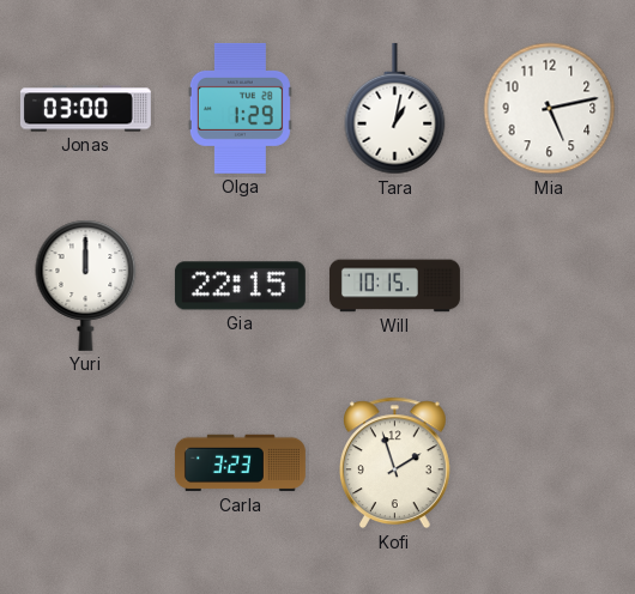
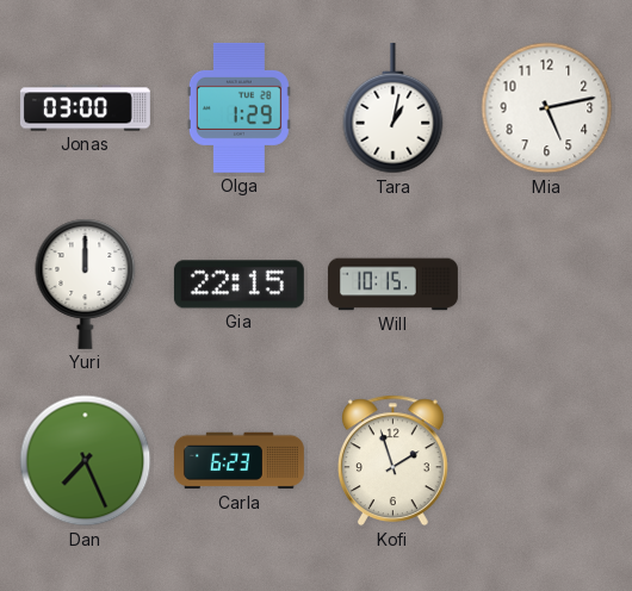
Dan: none -> 7:26
Carla: 3:23 -> 6:23
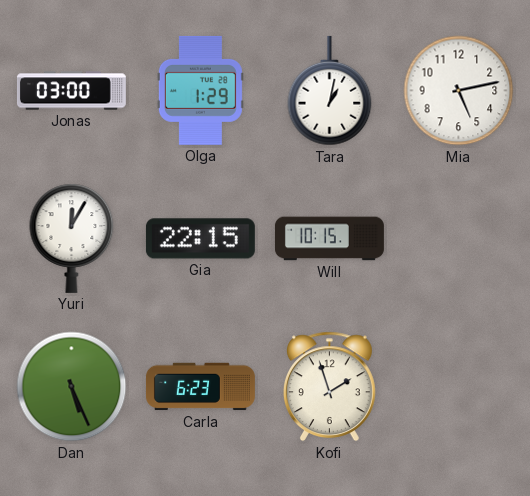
Yuri: 12:00 -> 12:05
Dan: 7:26 -> 5:26
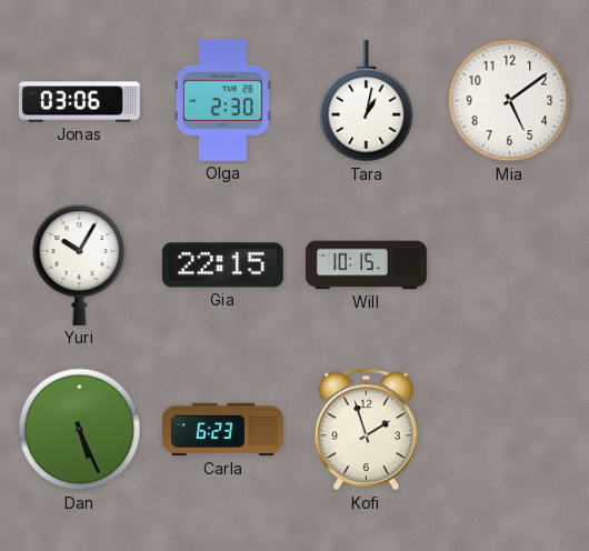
Jonas: 03:00 -> 03:06
Olga: 1:29 -> 2:30
Mia: 5:13 -> 5:09
Yuri: 12:05 -> 10:05
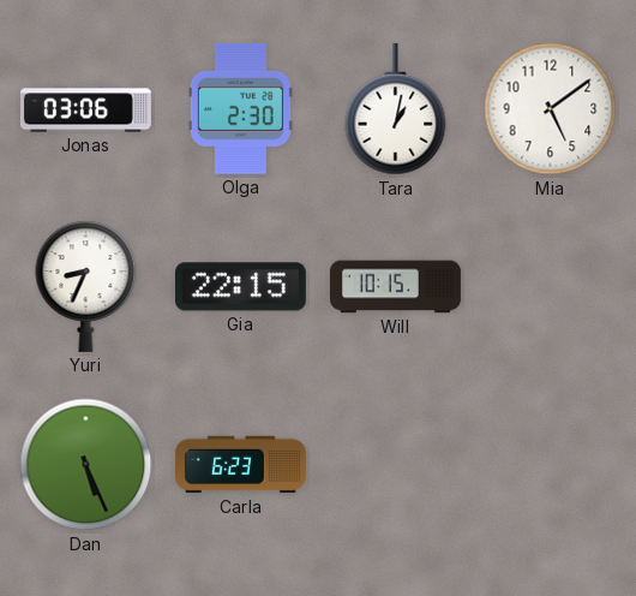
Yuri: 10:05 -> 8:34
Kofi: 1:57 -> none
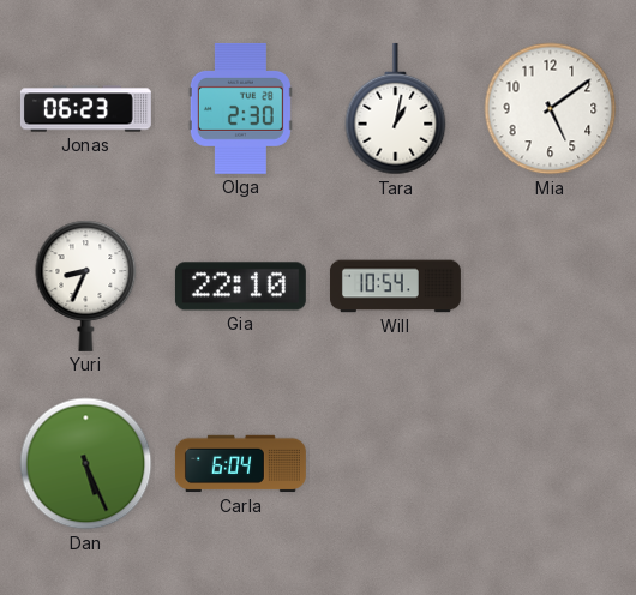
Jonas: 03:06 -> 06:23
Gia: 22:15 -> 22:10
Will: 10:15 -> 10:54
Carla: 6:23 -> 6:04
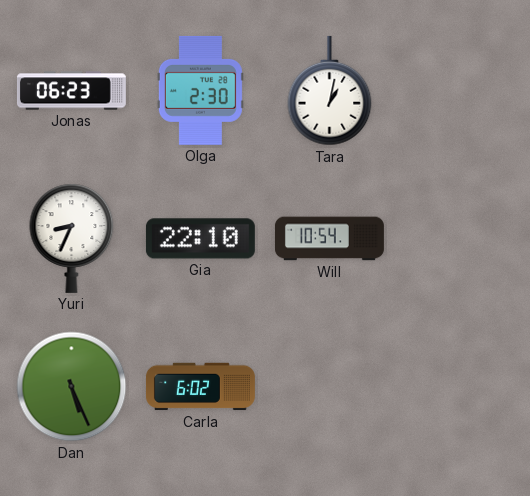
Mia: 5:09 -> none
Carla: 6:04 -> 6:02
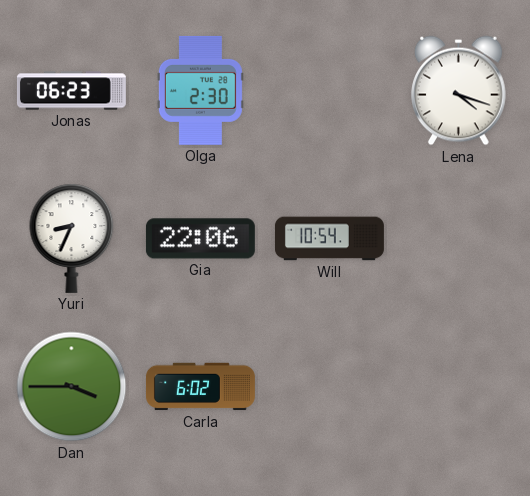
Tara: 1:02 -> none
Lena: none -> 4:18
Gia: 22:10 -> 22:06
Dan: 5:26 -> 3:45
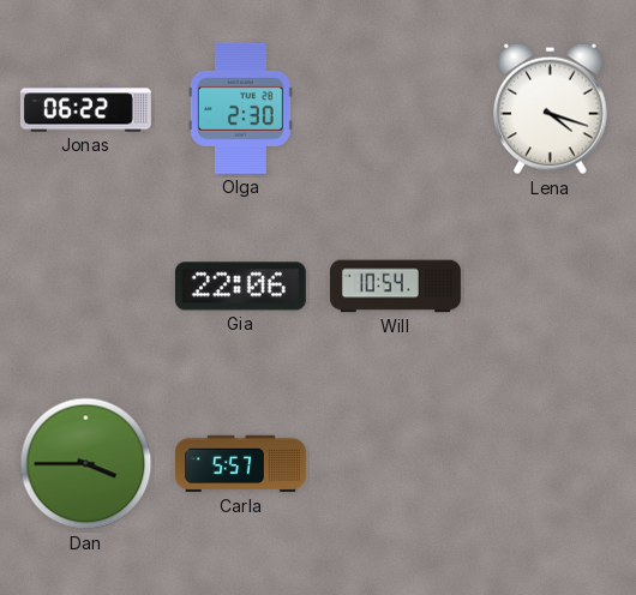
Jonas: 06:23 -> 06:22
Yuri: 8:34 -> none
Carla: 6:02 -> 5:57
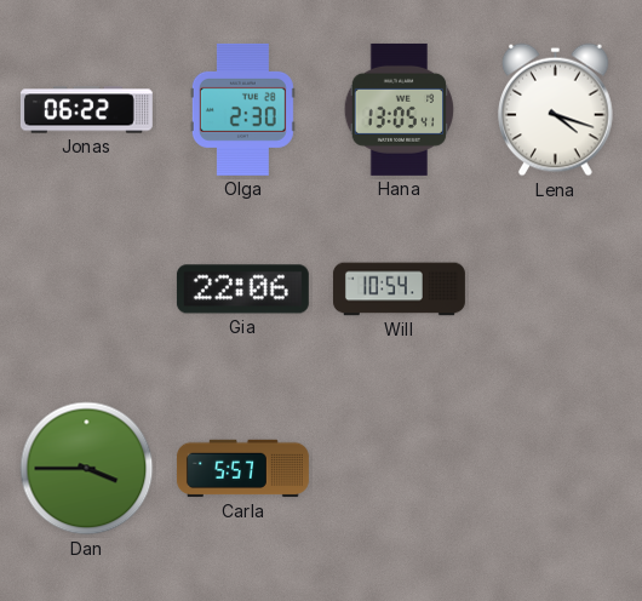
Hana: none -> 13:05
